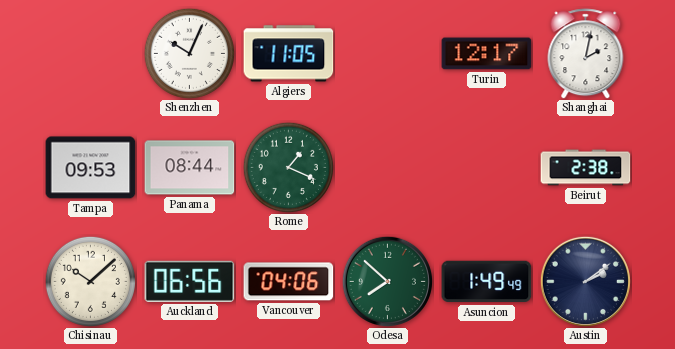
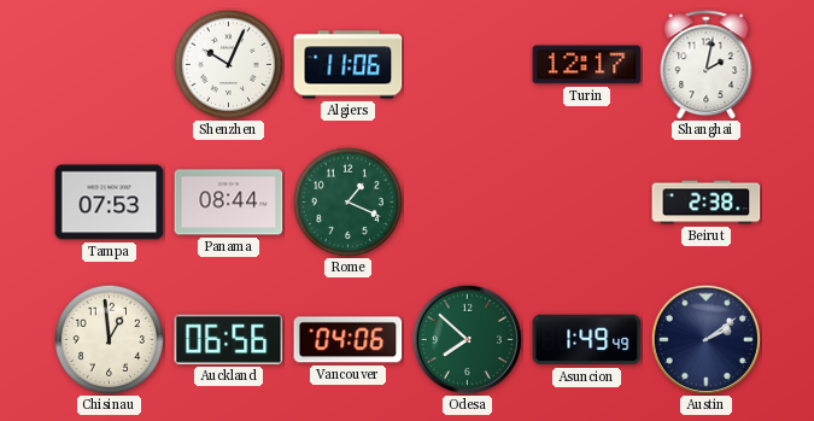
Algiers: 11:05 -> 11:06
Tampa: 09:53 -> 07:53
Chisinau: 10:08 -> 12:59
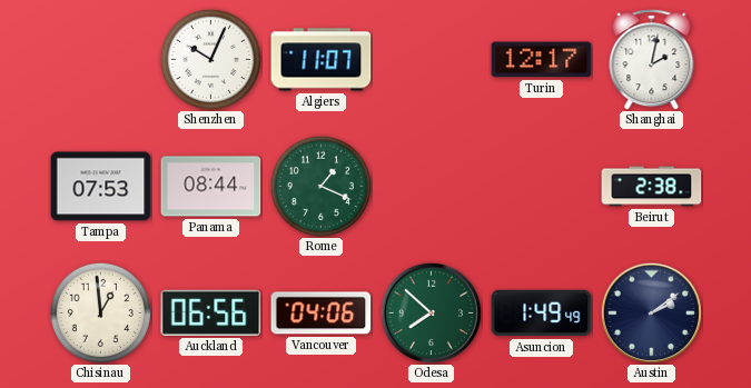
Algiers: 11:06 -> 11:07
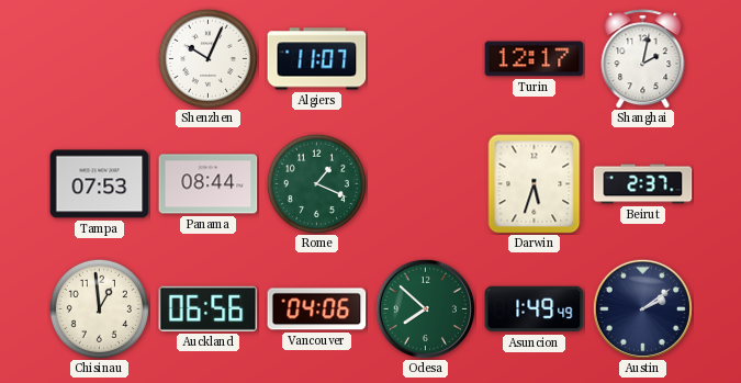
Darwin: none -> 5:33
Beirut: 2:38 -> 2:37
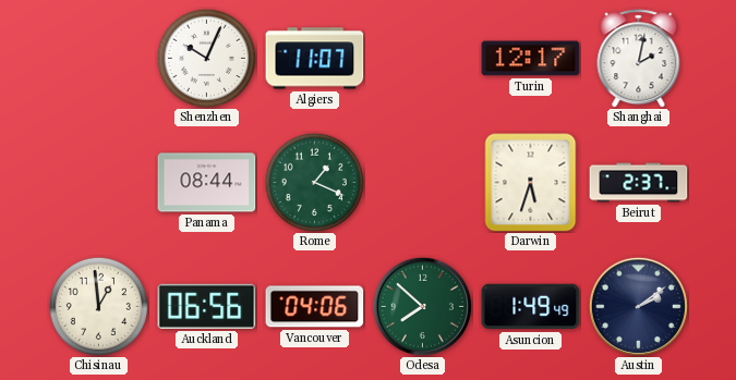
Tampa: 07:53 -> none
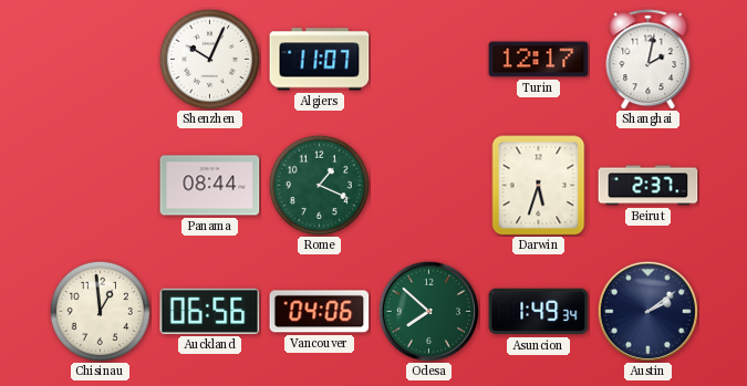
Asuncion: 1:49:49 -> 1:49:34
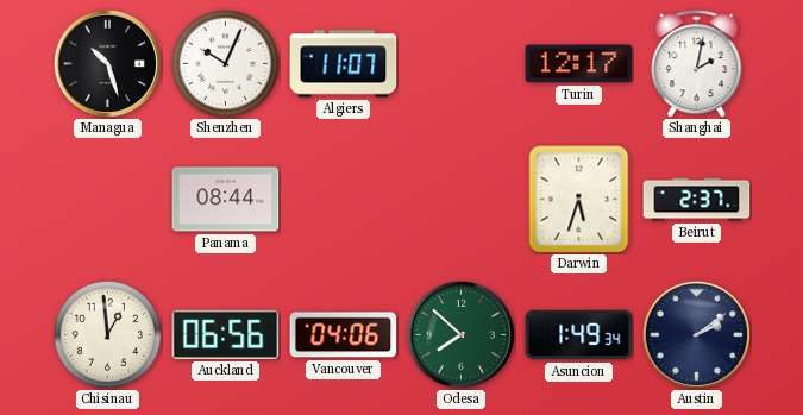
Managua: none -> 10:27
Rome: 1:19 -> none
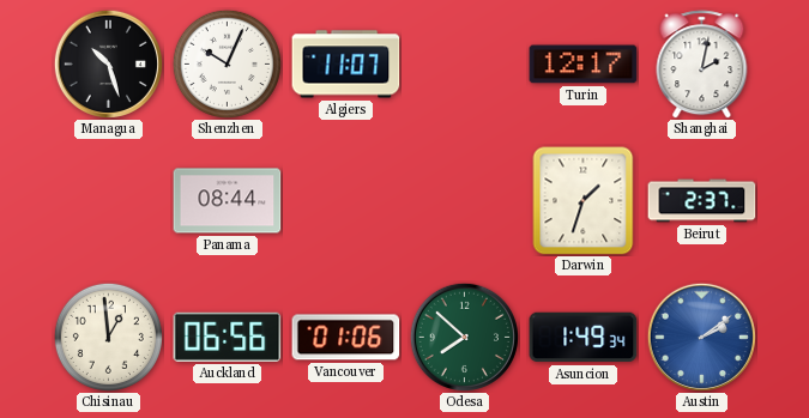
Darwin: 5:33 -> 1:33
Vancouver: 04:06 -> 01:06
Austin dial: navy -> blue
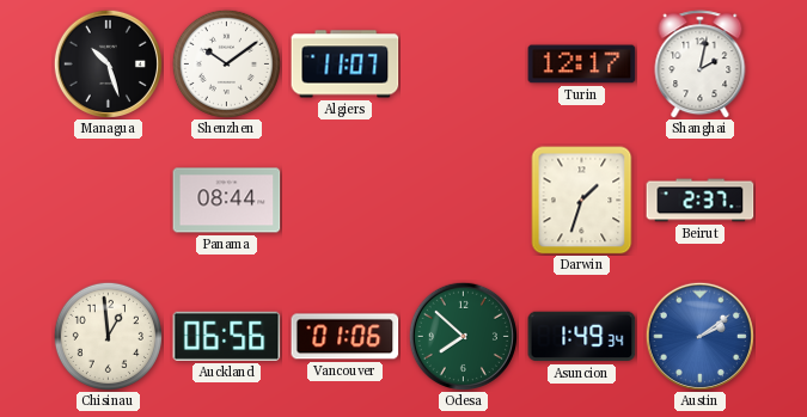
Shenzhen: 10:04 -> 10:09
